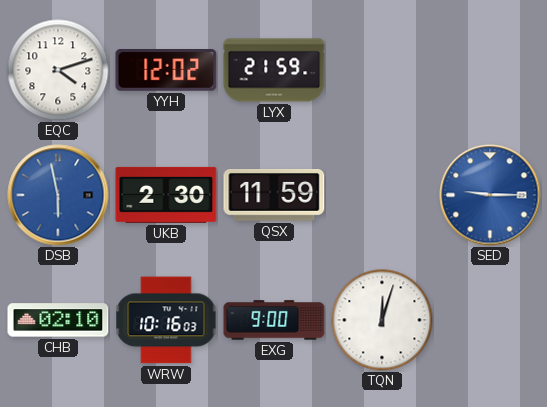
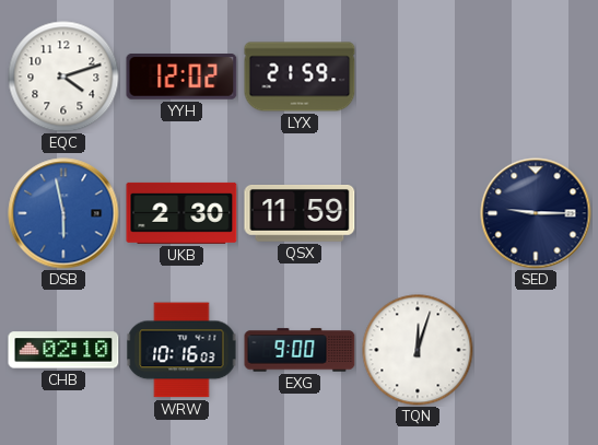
SED dial: blue -> navy
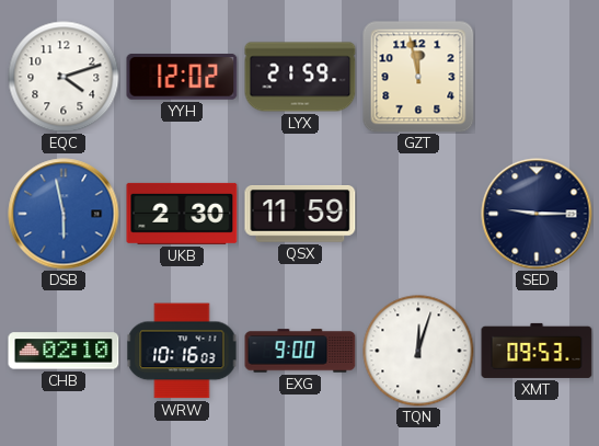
GZT: none -> 11:58
XMT: none -> 09:53
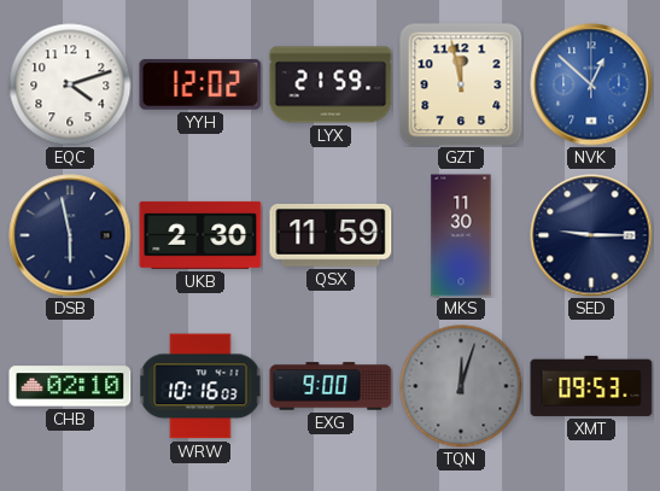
NVK: none -> 12:52
DSB dial: blue -> navy
MKS: none -> 11:30
TQN dial: white -> grey
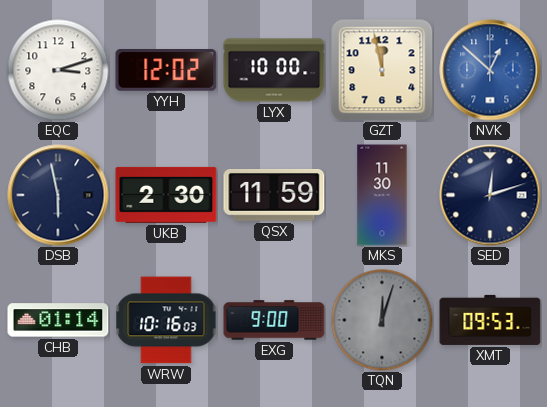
EQC: 4:12 -> 3:12
LYX: 21:59 -> 10:00
SED: 9:15 -> 12:12
CHB: 02:10 -> 01:14
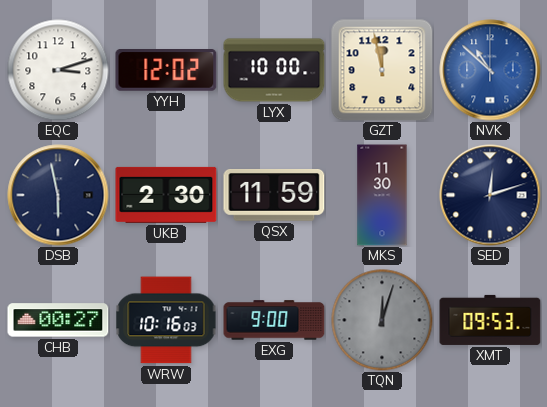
NVK: 12:52 -> 10:52
CHB: 01:14 -> 00:27
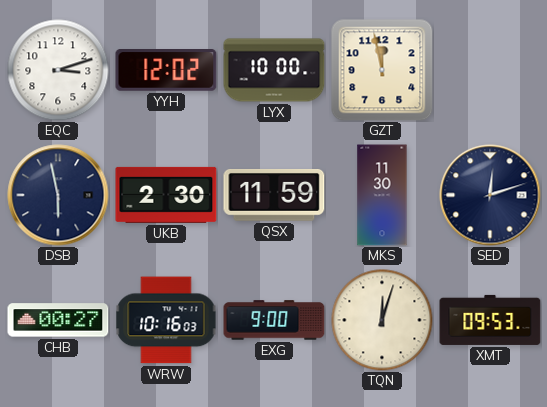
NVK: 10:52 -> none
TQN dial: grey -> cream
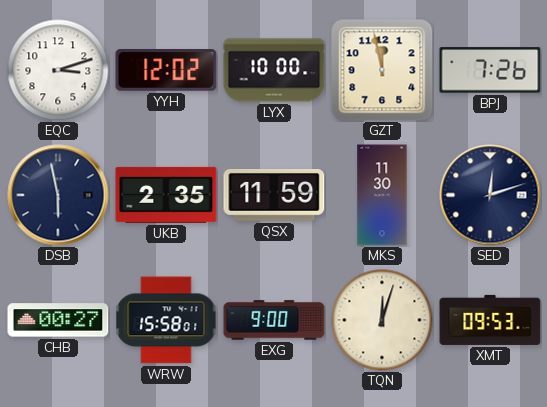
BPJ: none -> 7:26
UKB: 2:30 -> 2:35
WRW: 10:16 -> 15:58
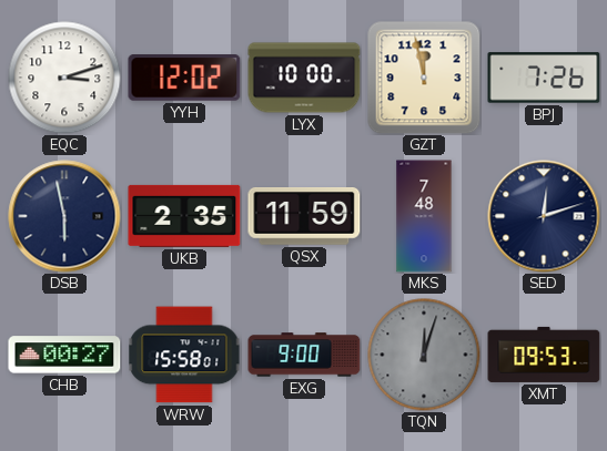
MKS: 11:30 -> 7:48
TQN dial: cream -> grey
